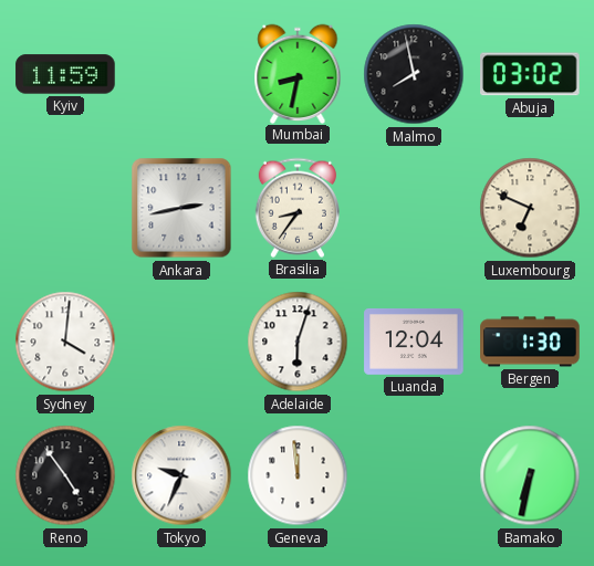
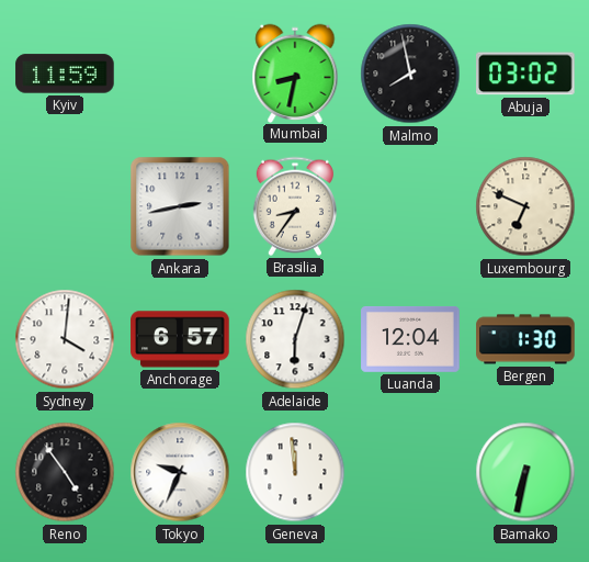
Anchorage: none -> 6:57
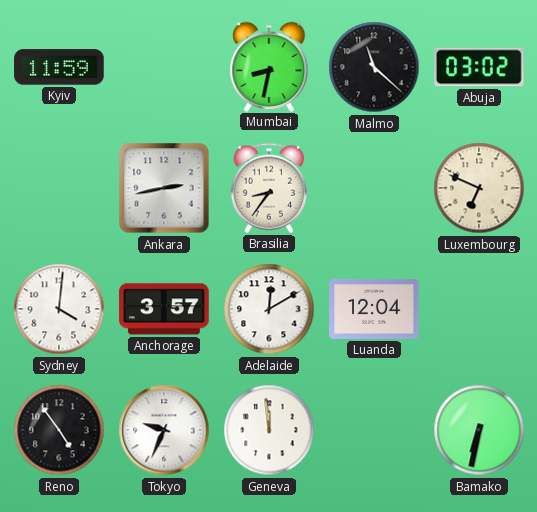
Malmo: 7:58 -> 11:22
Anchorage: 6:57 -> 3:57
Adelaide: 6:03 -> 12:10
Bergen: 1:30 -> none
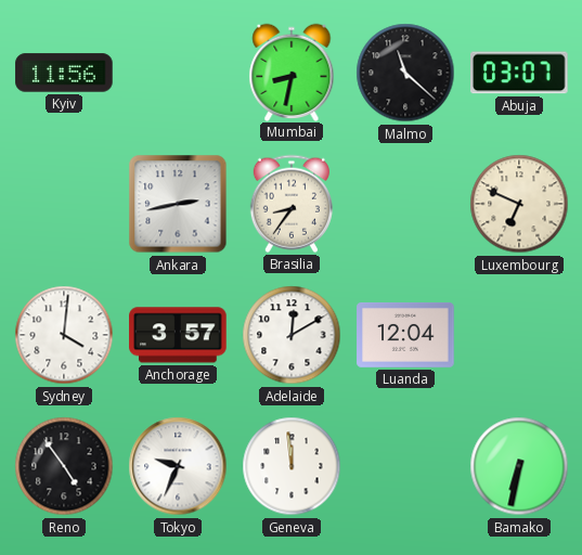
Kyiv: 11:59 -> 11:56
Abuja: 03:02 -> 03:07
